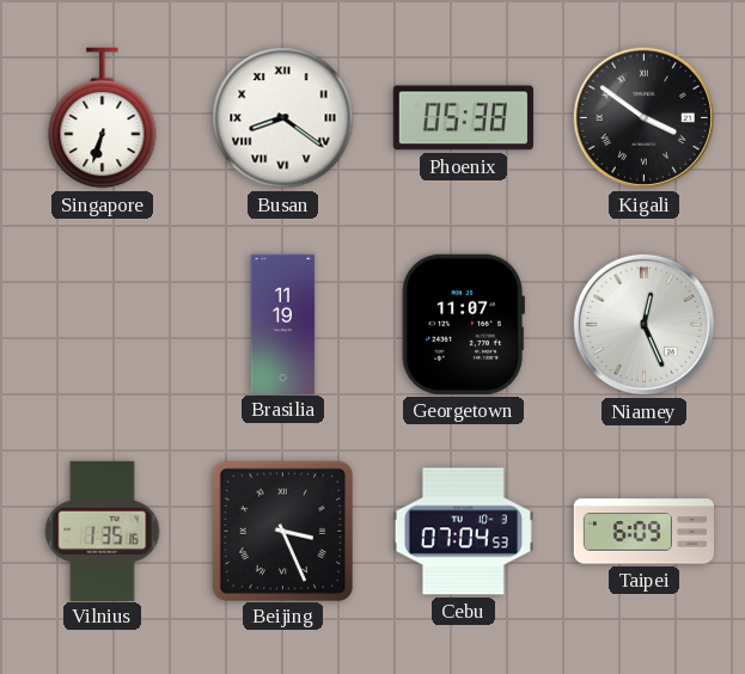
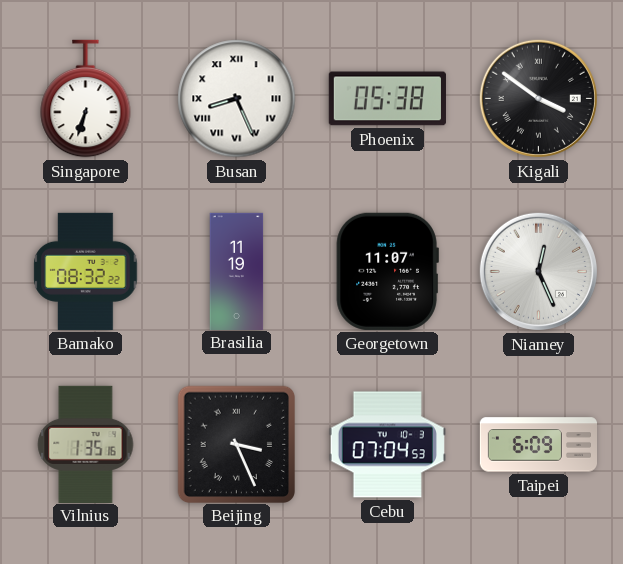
Busan: 8:21 -> 8:26
Bamako: none -> 08:32
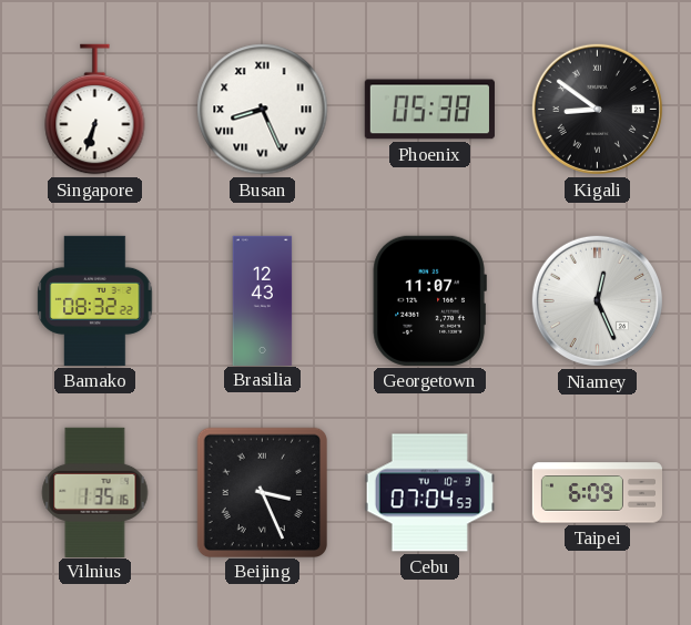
Kigali: 3:51 -> 8:51
Brasilia: 11:19 -> 12:43
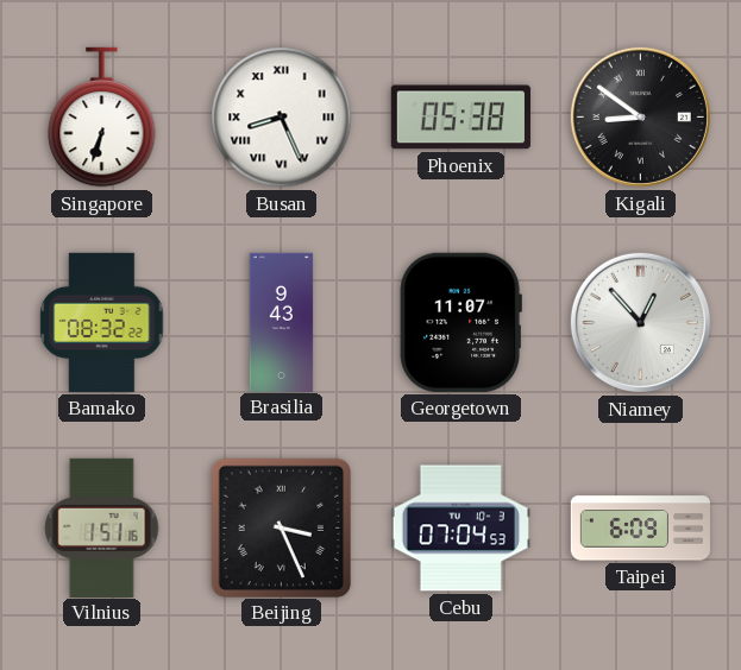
Brasilia: 12:43 -> 9:43
Niamey: 12:26 -> 12:53
Vilnius: 1:35 -> 1:51
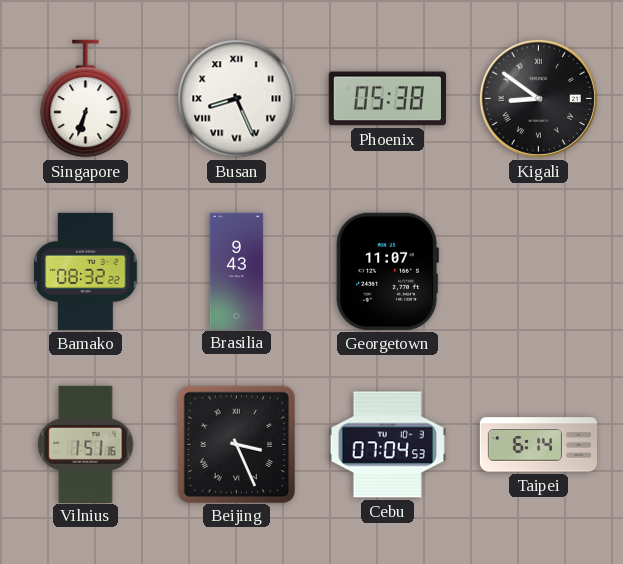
Niamey: 12:53 -> none
Taipei: 6:09 -> 6:14
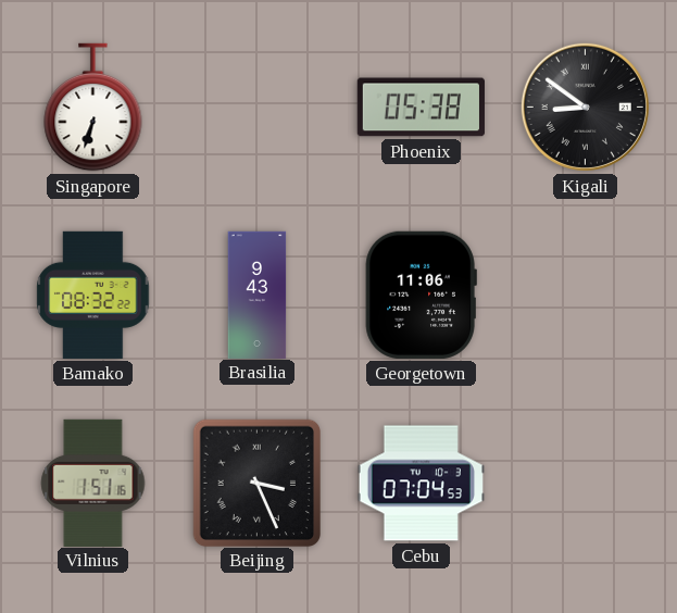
Busan: 8:26 -> none
Georgetown: 11:07 -> 11:06
Taipei: 6:14 -> none
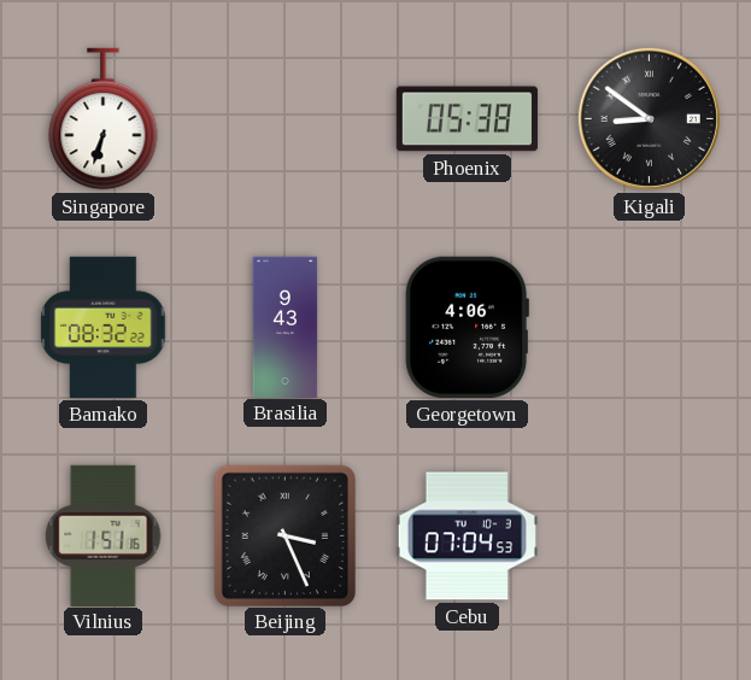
Georgetown: 11:06 -> 4:06
